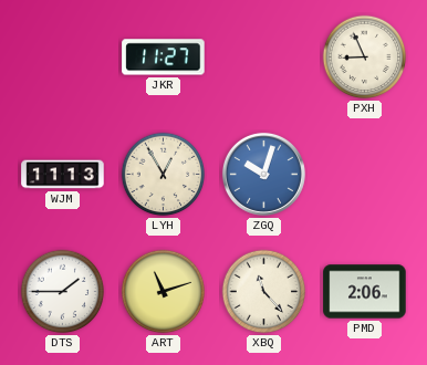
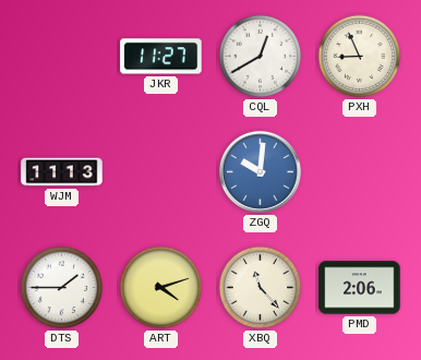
CQL: none -> 12:40
LYH: 12:55 -> none
ZGQ: 10:03 -> 10:01
ART: 11:12 -> 4:12
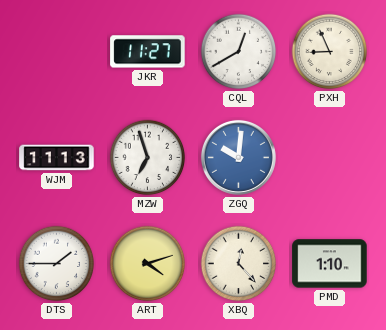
MZW: none -> 6:57
XBQ: 11:23 -> 12:23
PMD: 2:06 -> 1:10
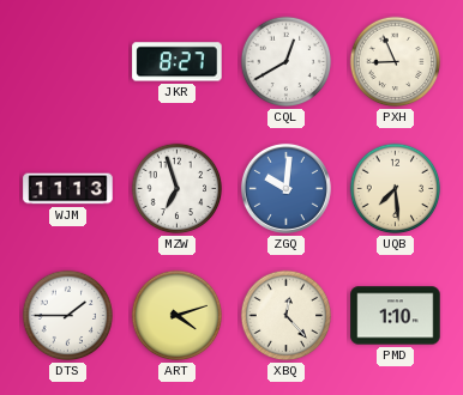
JKR: 11:27 -> 8:27
UQB: none -> 7:29
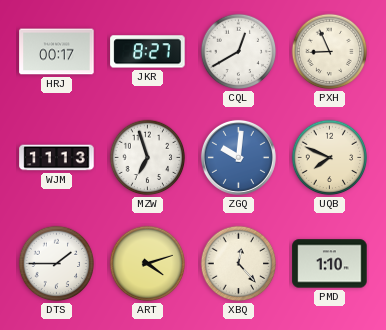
HRJ: none -> 00:17
UQB: 7:29 -> 7:49
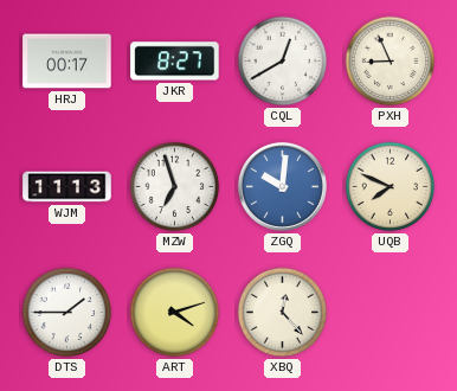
PMD: 1:10 -> none
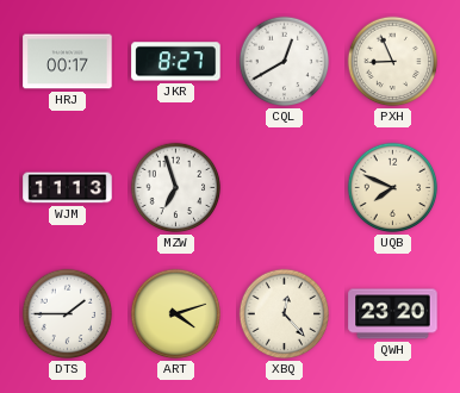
ZGQ: 10:01 -> none
QWH: none -> 23:20
